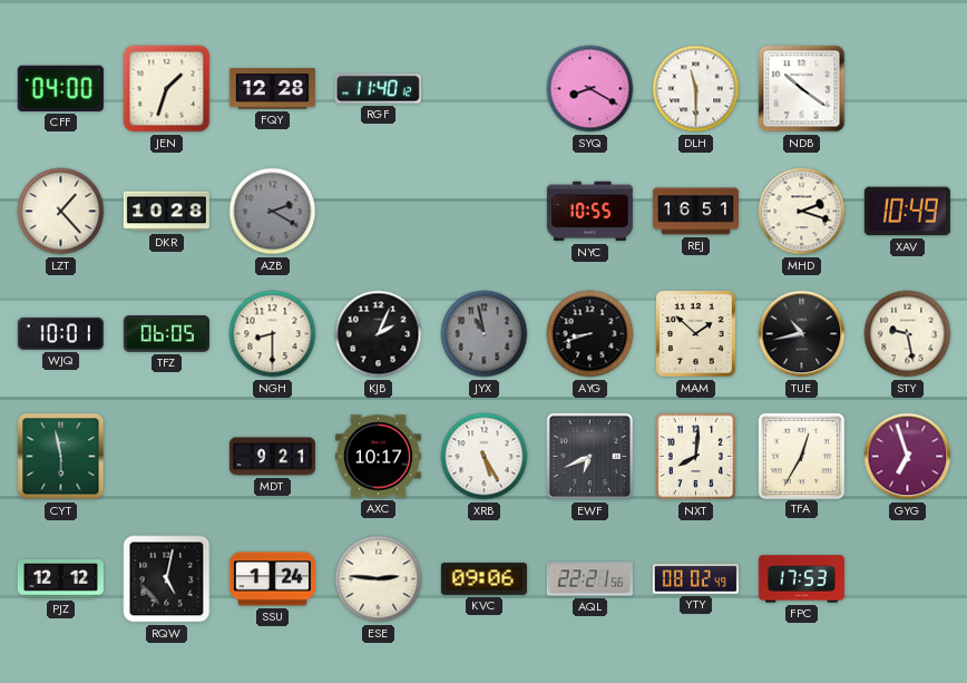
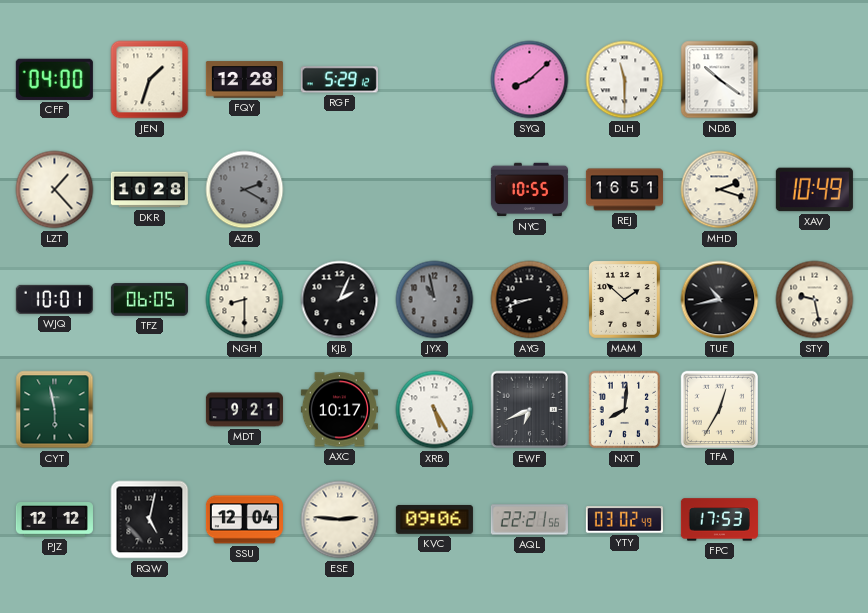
RGF: 11:40 -> 5:29
SYQ: 8:20 -> 8:08
GYG: 6:57 -> none
SSU: 1:24 -> 12:04
YTY: 08:02 -> 03:02
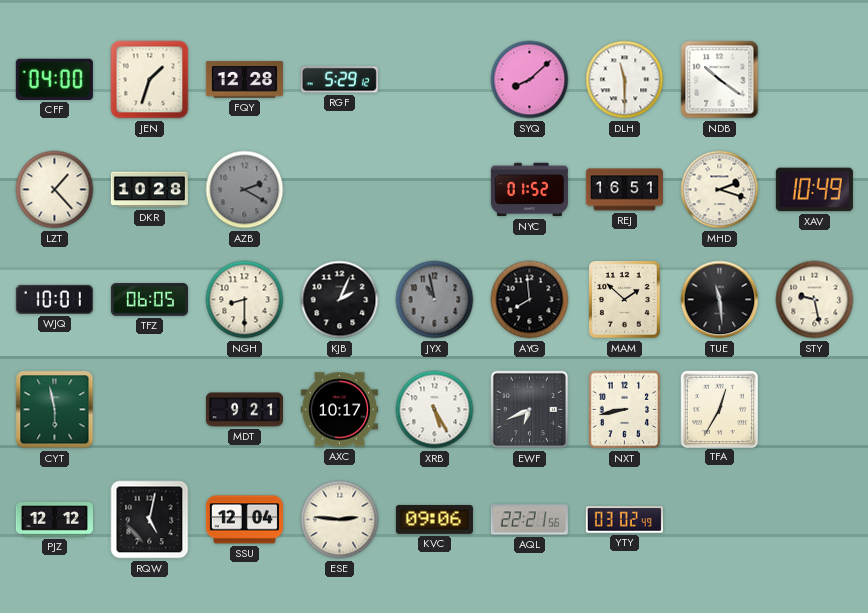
NYC: 10:55 -> 01:52
AYG: 8:42 -> 7:59
TUE: 10:43 -> 11:29
NXT: 8:01 -> 8:43
FPC: 17:53 -> none
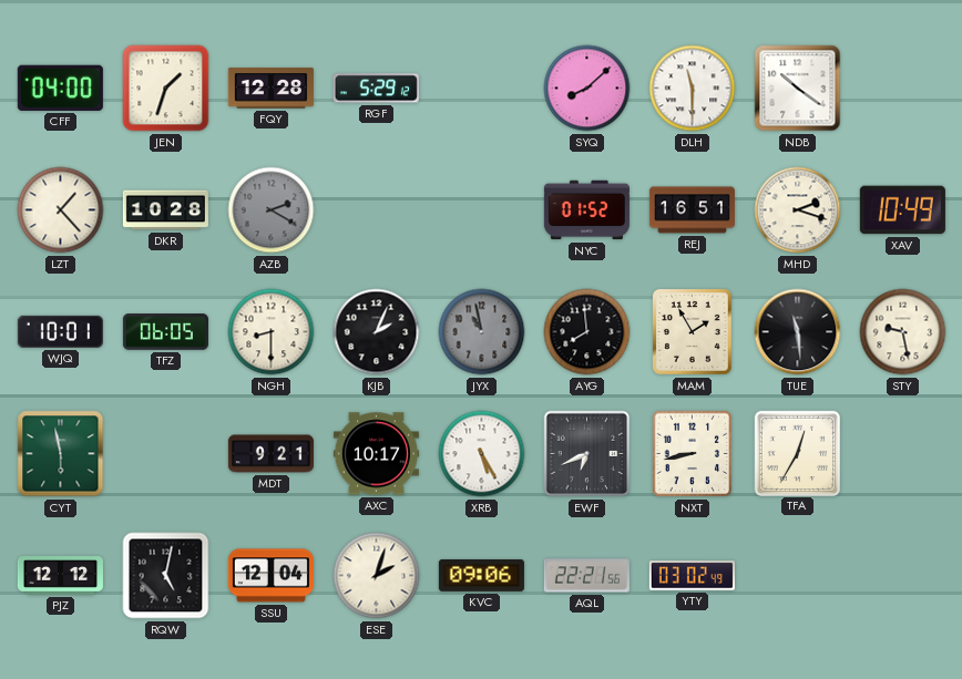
MAM: 1:52 -> 1:55
ESE: 2:46 -> 2:03
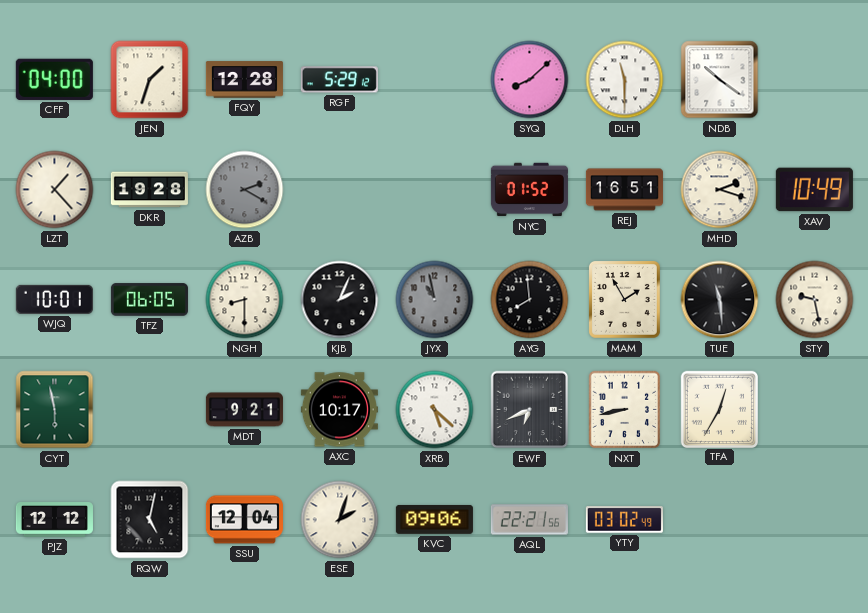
DKR: 10:28 -> 19:28
XRB: 5:25 -> 5:22
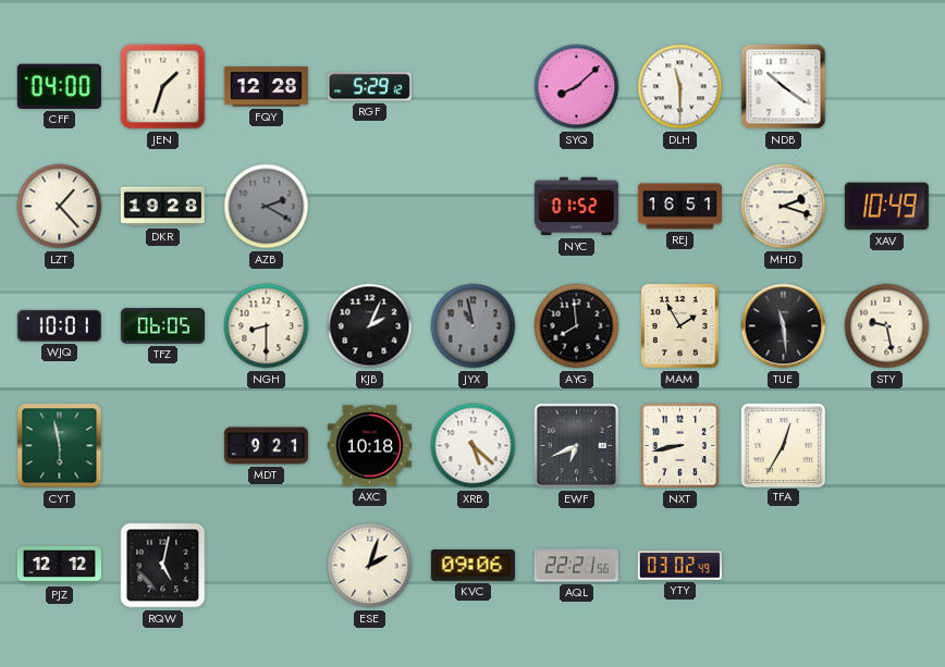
AXC: 10:17 -> 10:18
SSU: 12:04 -> none
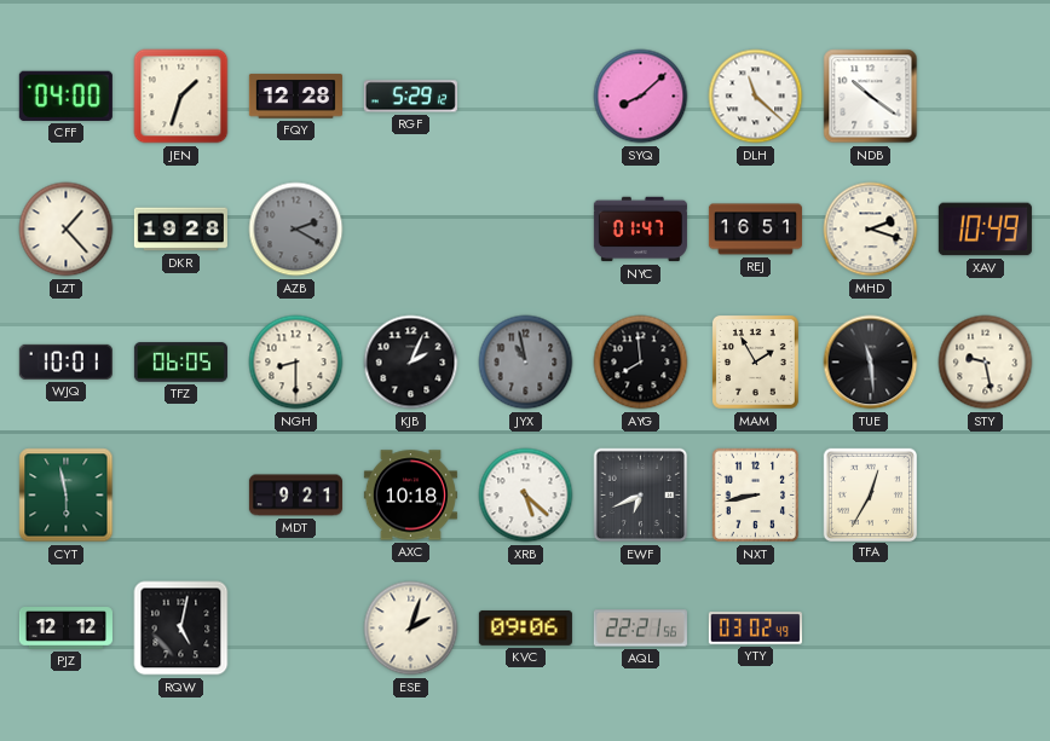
DLH: 11:30 -> 11:22
NYC: 01:52 -> 01:47
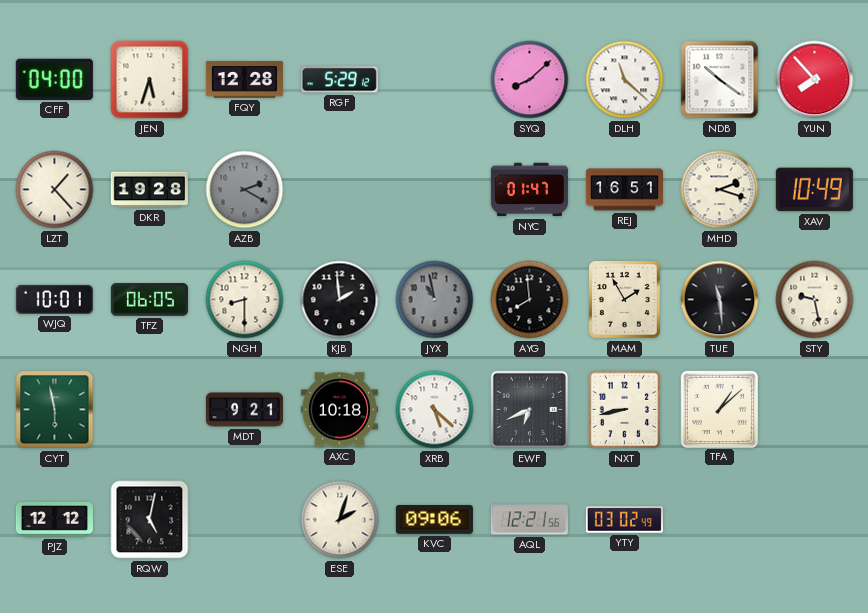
JEN: 1:33 -> 5:33
YUN: none -> 7:53
KJB: 2:04 -> 1:59
TFA: 12:35 -> 1:08
AQL: 22:21 -> 12:21
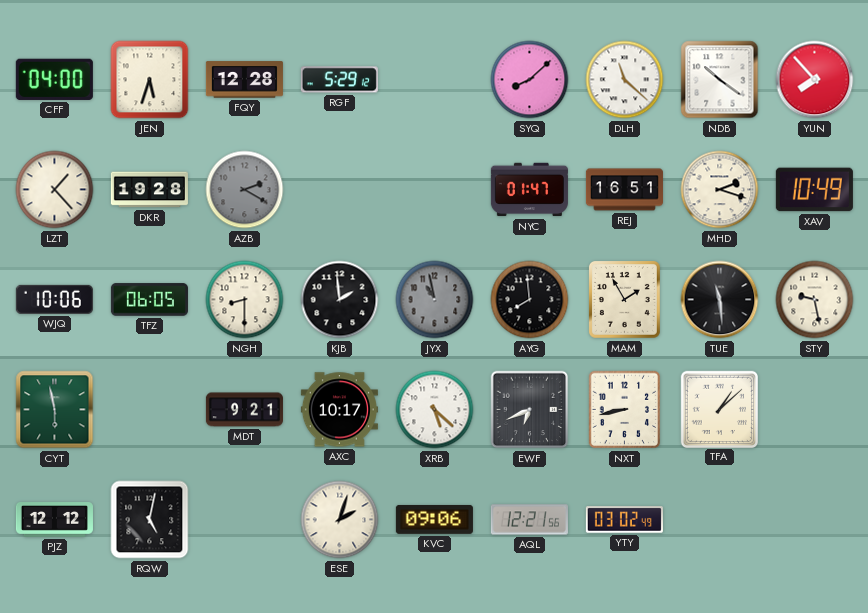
WJQ: 10:01 -> 10:06
AXC: 10:18 -> 10:17
